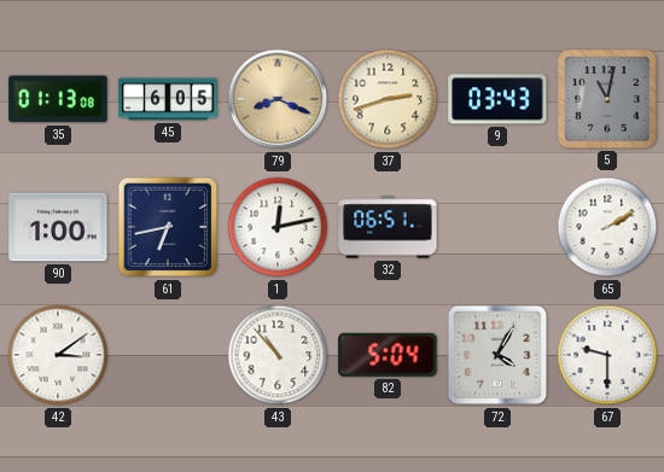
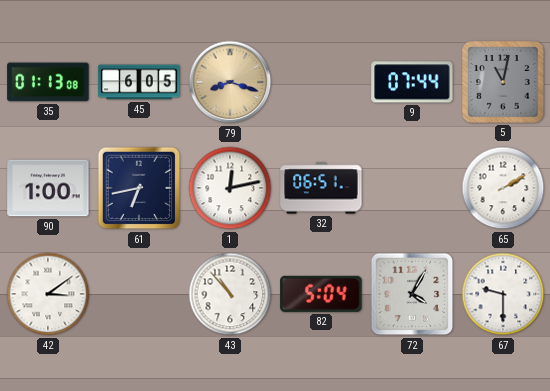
79: 8:19 -> 8:18
37: 2:42 -> none
9: 03:43 -> 07:44
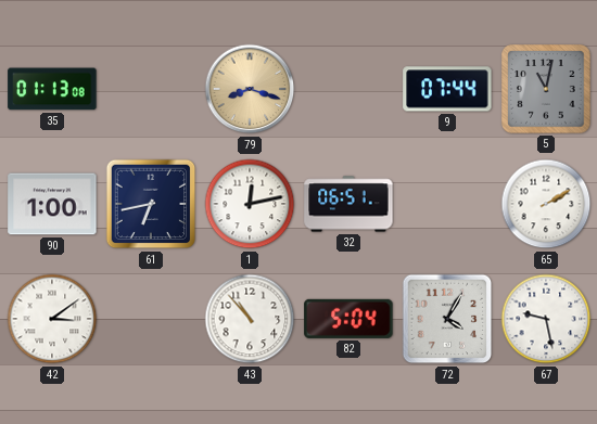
45: 6:05 -> none
67: 9:30 -> 9:28
